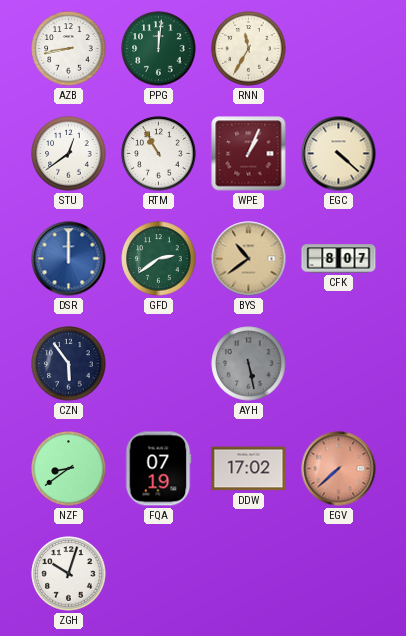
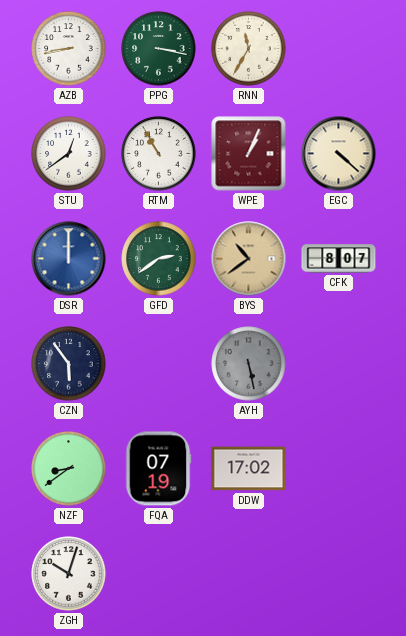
PPG: 12:01 -> 3:17
EGV: 7:38 -> none
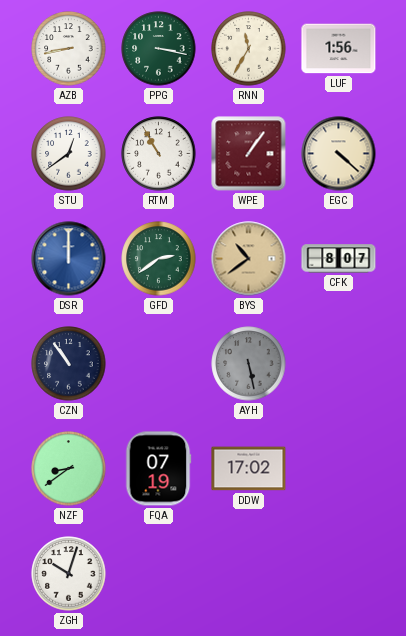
LUF: none -> 1:56
WPE: 1:04 -> 1:06
CZN: 5:54 -> 10:54
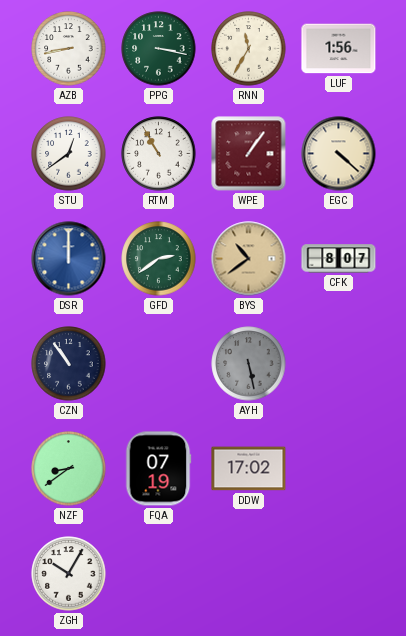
ZGH: 10:03 -> 10:05
